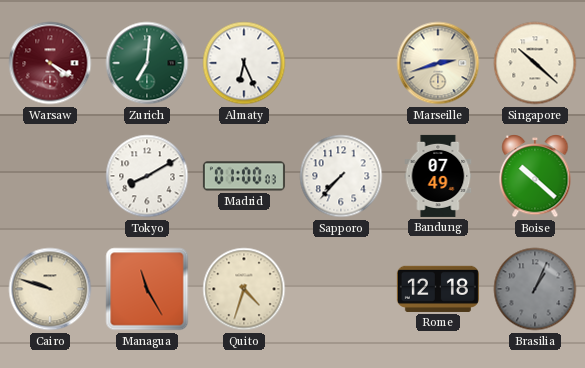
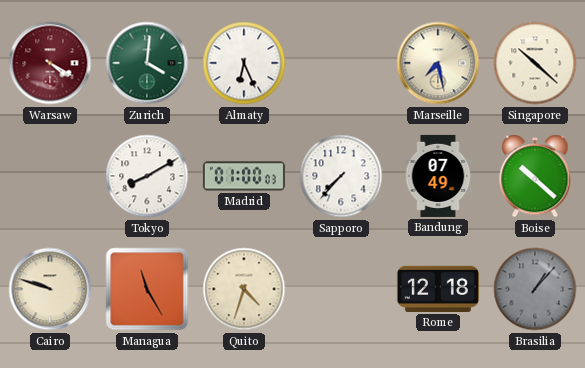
Zurich: 7:01 -> 4:01
Marseille: 2:42 -> 7:28
Brasilia: 1:04 -> 1:07
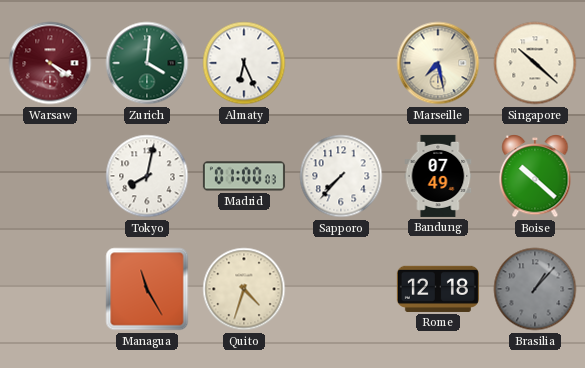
Tokyo: 8:10 -> 8:02
Cairo: 9:48 -> none
